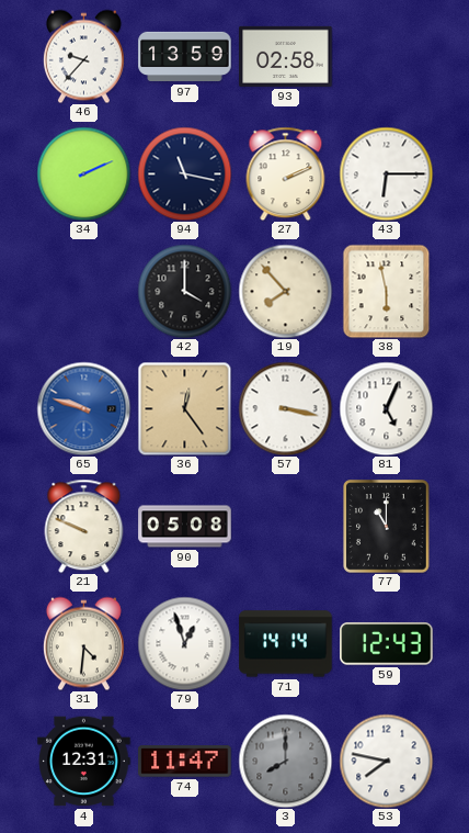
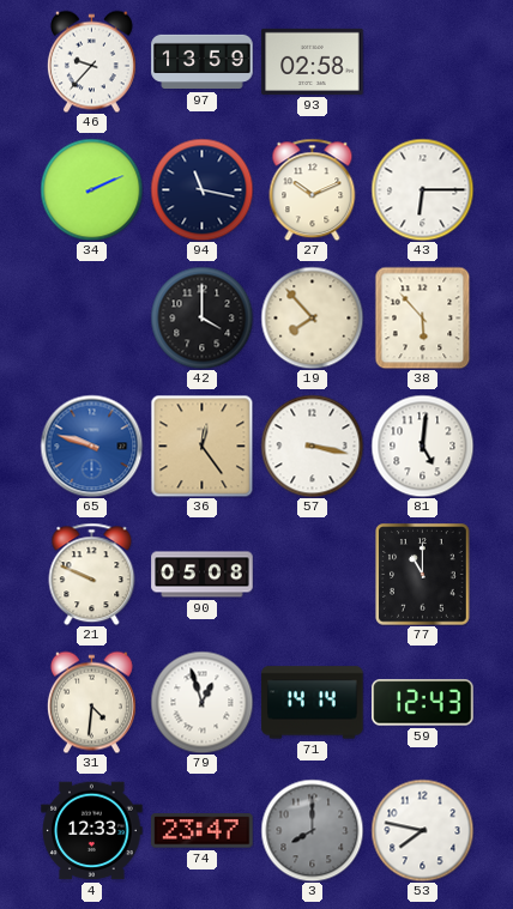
27: 2:11 -> 10:11
38: 5:58 -> 5:53
81: 5:04 -> 5:01
4: 12:31 -> 12:33
74: 11:47 -> 23:47
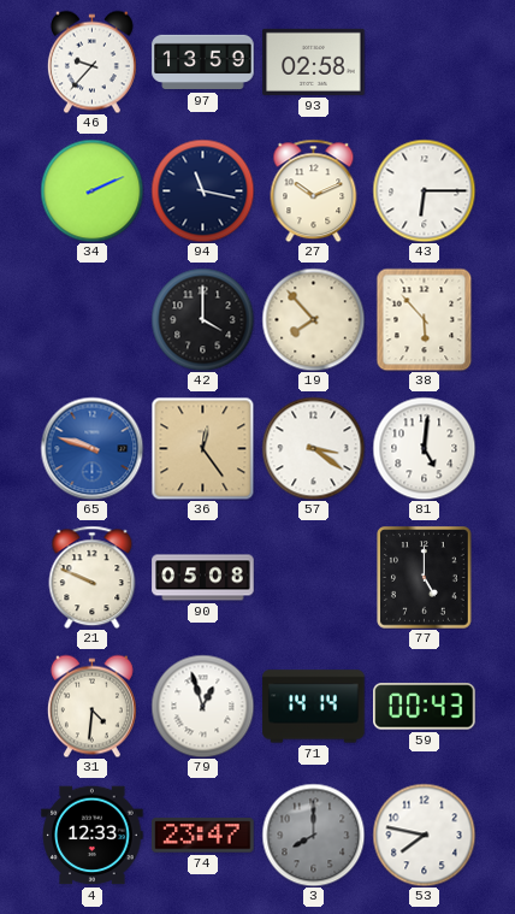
57: 3:17 -> 3:21
77: 11:00 -> 5:00
59: 12:43 -> 00:43
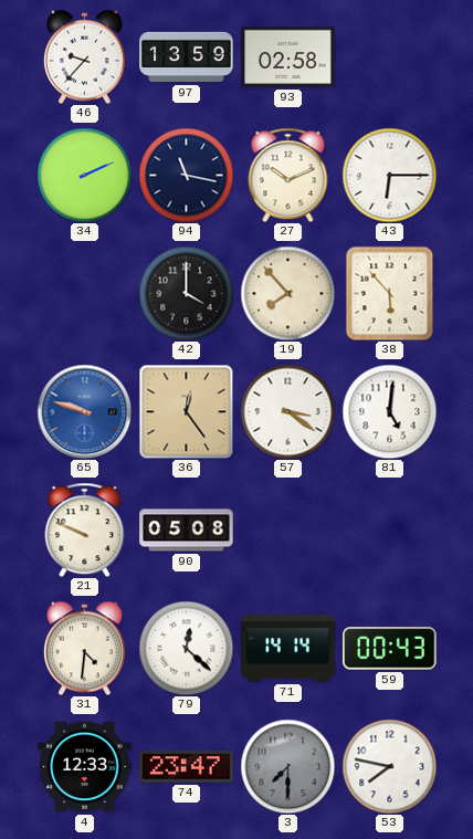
77: 5:00 -> none
79: 12:57 -> 12:22
3: 8:00 -> 7:30
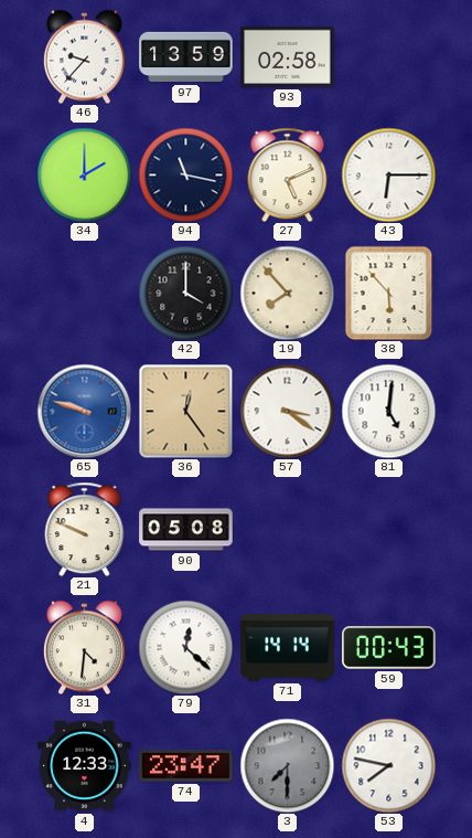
34: 2:11 -> 2:00
27: 10:11 -> 5:11
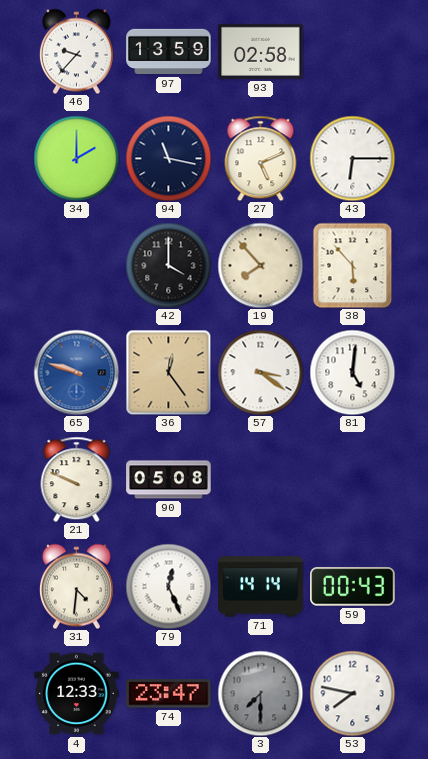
79: 12:22 -> 12:26
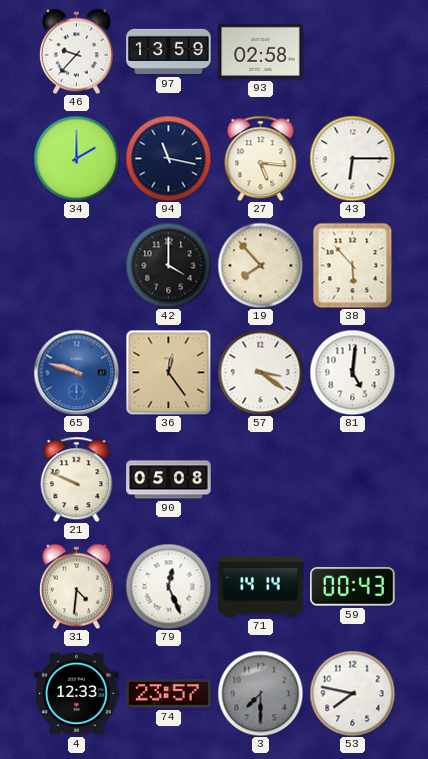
27: 5:11 -> 5:16
74: 23:47 -> 23:57
